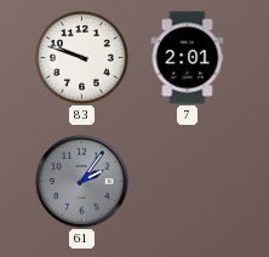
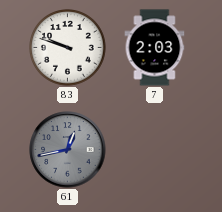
7: 2:01 -> 2:03
61: 2:06 -> 12:43
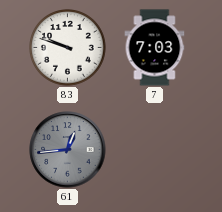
7: 2:03 -> 7:03
61: 12:43 -> 12:44
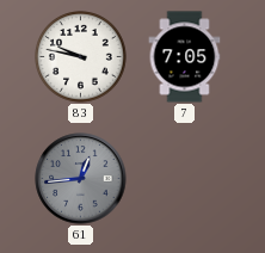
83: 9:48 -> 9:47
7: 7:03 -> 7:05
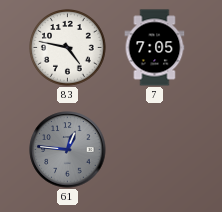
83: 9:47 -> 4:47
61: 12:44 -> 12:46
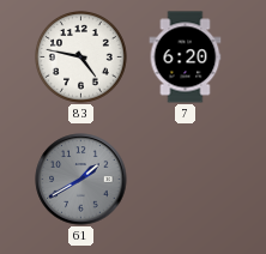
7: 7:05 -> 6:20
61: 12:46 -> 1:40
